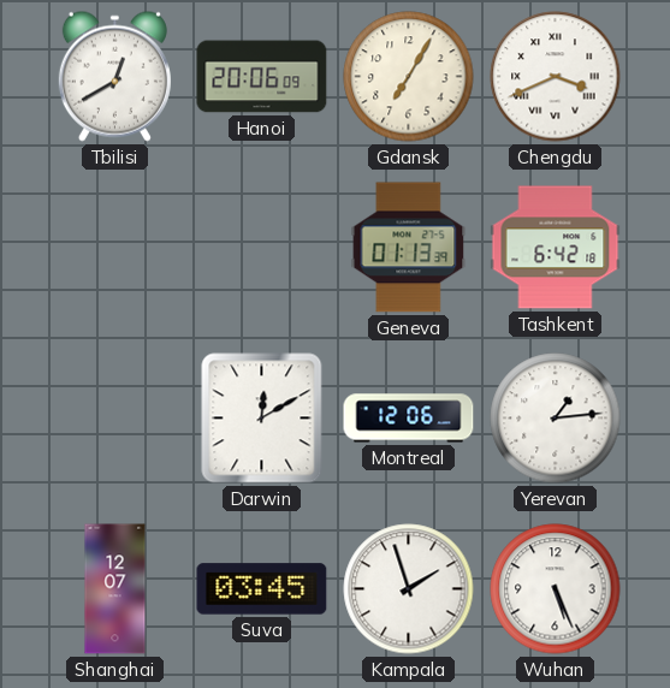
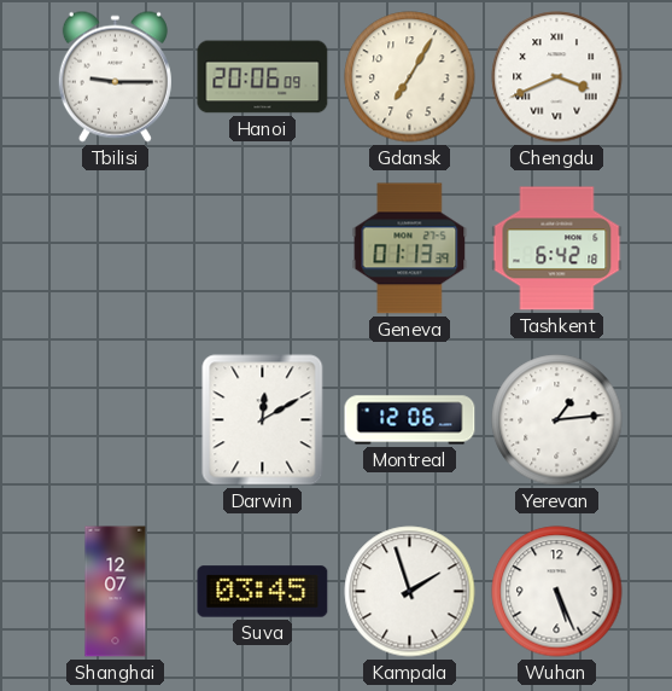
Tbilisi: 12:40 -> 9:15
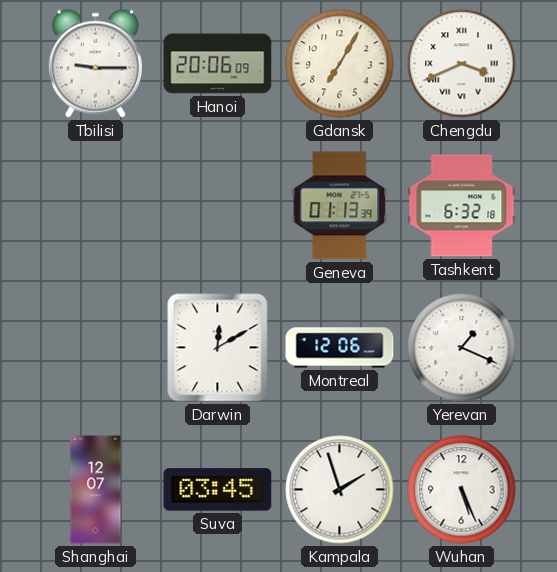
Tashkent: 6:42 -> 6:32
Yerevan: 1:14 -> 1:19
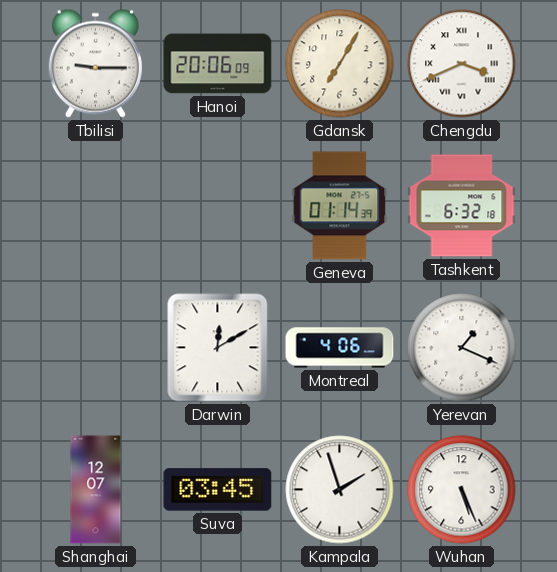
Geneva: 01:13 -> 01:14
Montreal: 12:06 -> 4:06
